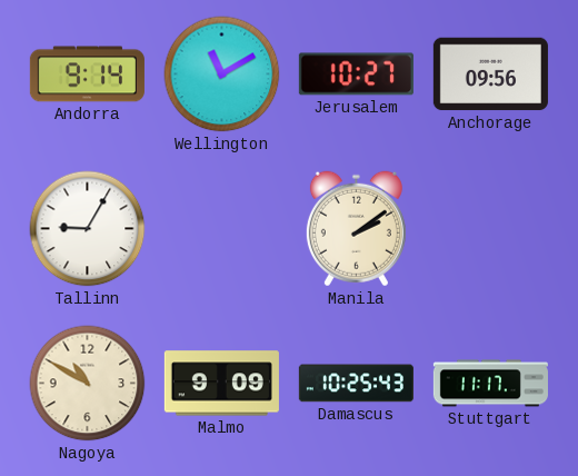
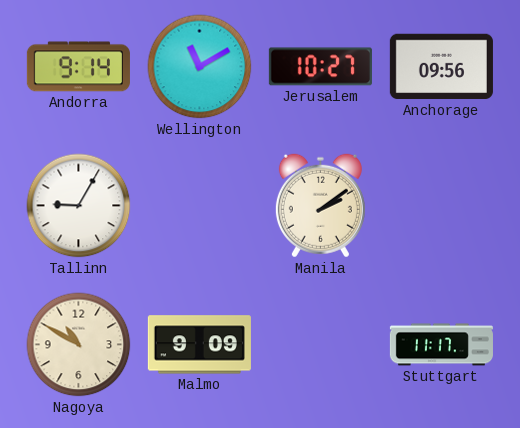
Damascus: 10:25 -> none
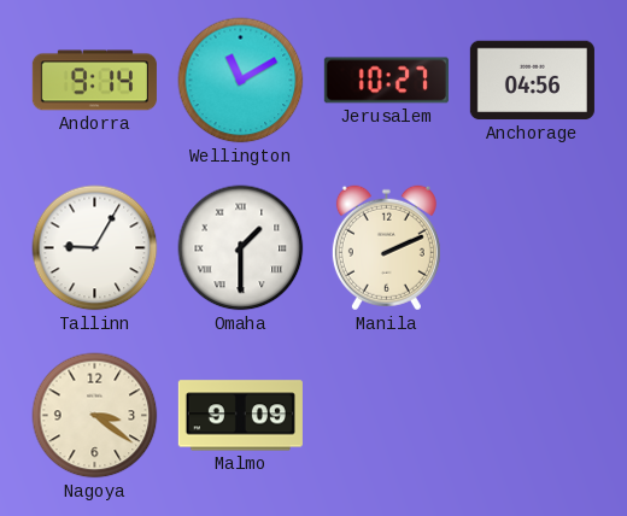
Anchorage: 09:56 -> 04:56
Omaha: none -> 1:30
Manila: 2:09 -> 2:11
Nagoya: 10:50 -> 3:21
Stuttgart: 11:17 -> none
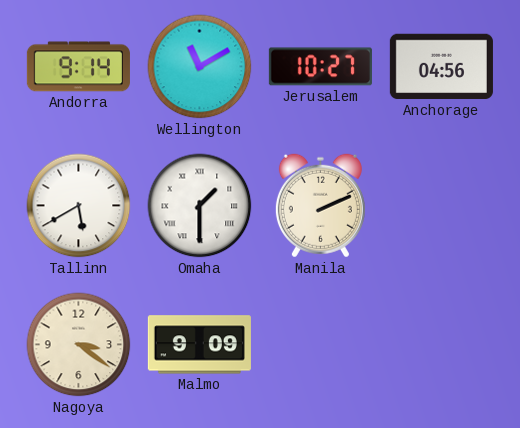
Tallinn: 9:05 -> 5:40
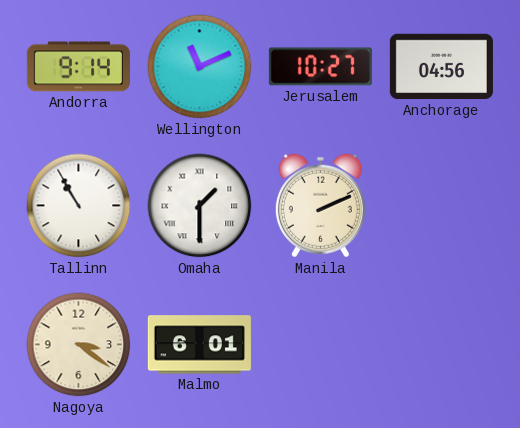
Wellington: 11:10 -> 11:11
Tallinn: 5:40 -> 10:55
Malmo: 9:09 -> 6:01
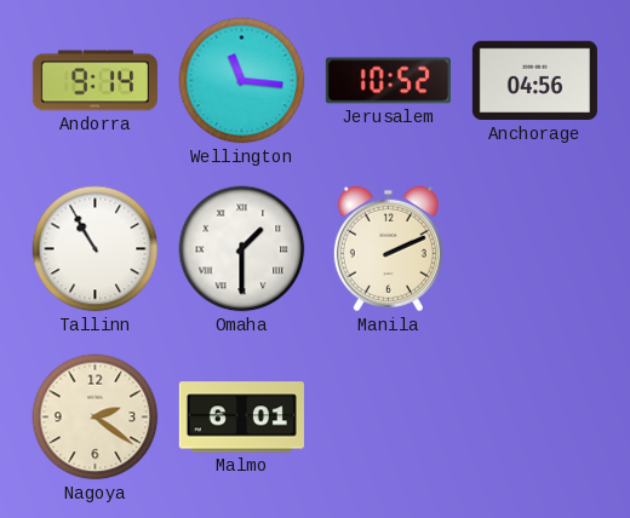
Wellington: 11:11 -> 11:16
Jerusalem: 10:27 -> 10:52
Nagoya: 3:21 -> 2:21
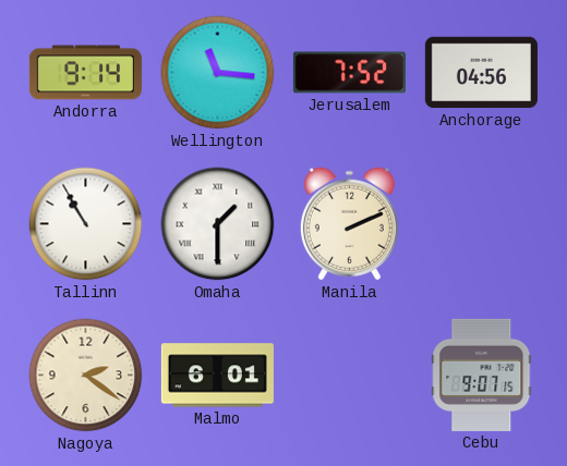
Jerusalem: 10:52 -> 7:52
Cebu: none -> 9:07
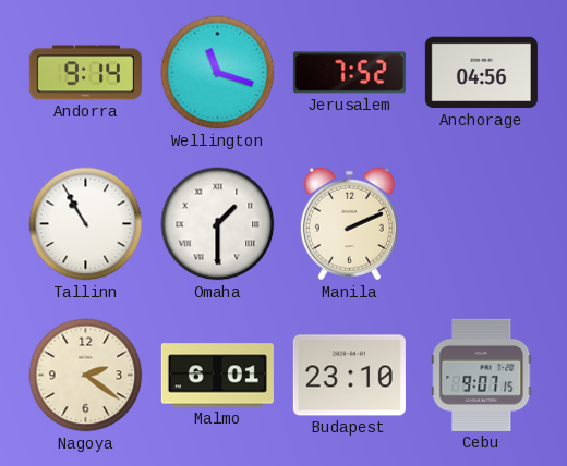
Wellington: 11:16 -> 11:18
Budapest: none -> 23:10
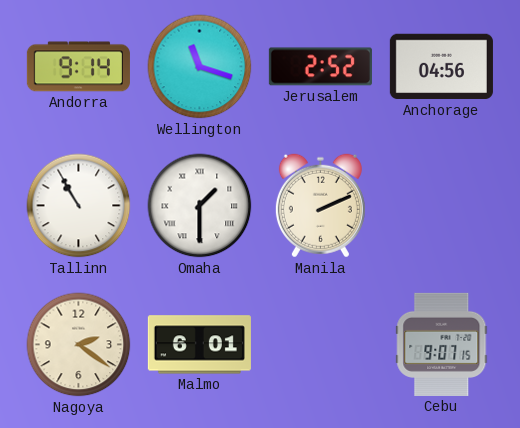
Jerusalem: 7:52 -> 2:52
Budapest: 23:10 -> none
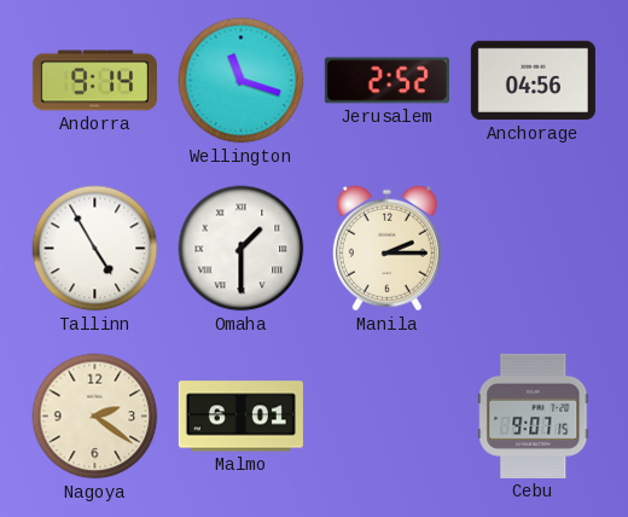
Tallinn: 10:55 -> 4:55
Manila: 2:11 -> 2:15
